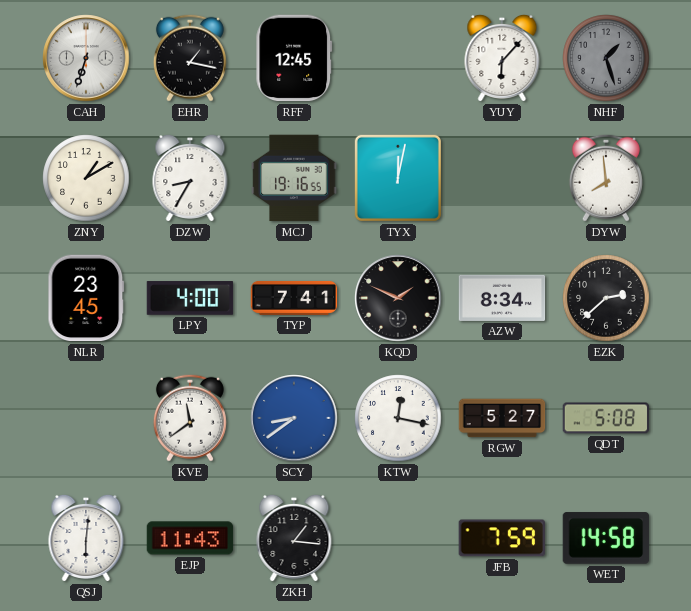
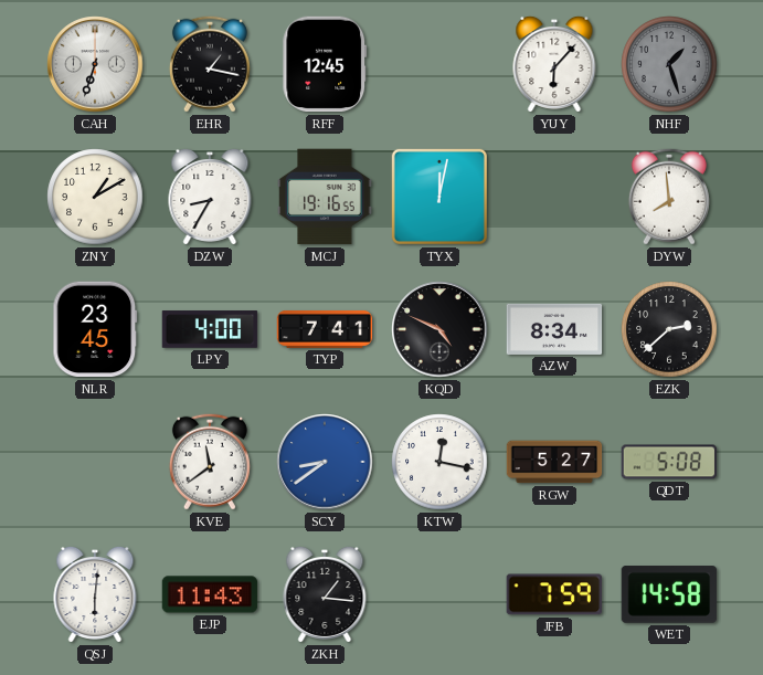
KQD: 1:49 -> 4:49
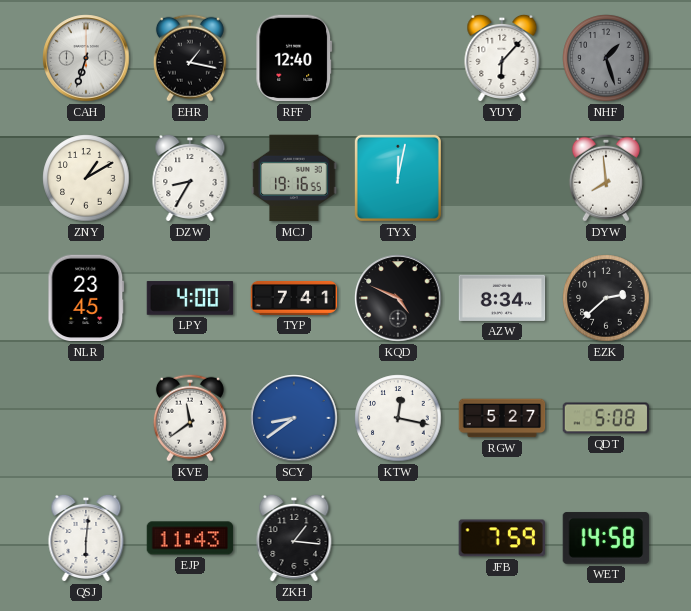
RFF: 12:45 -> 12:40
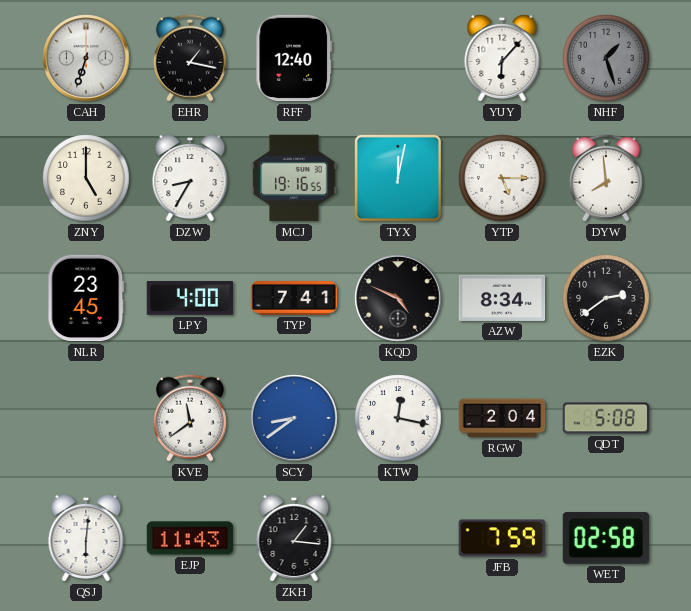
ZNY: 1:10 -> 5:00
YTP: none -> 5:15
EZK: 2:38 -> 2:39
RGW: 5:27 -> 2:04
WET: 14:58 -> 02:58
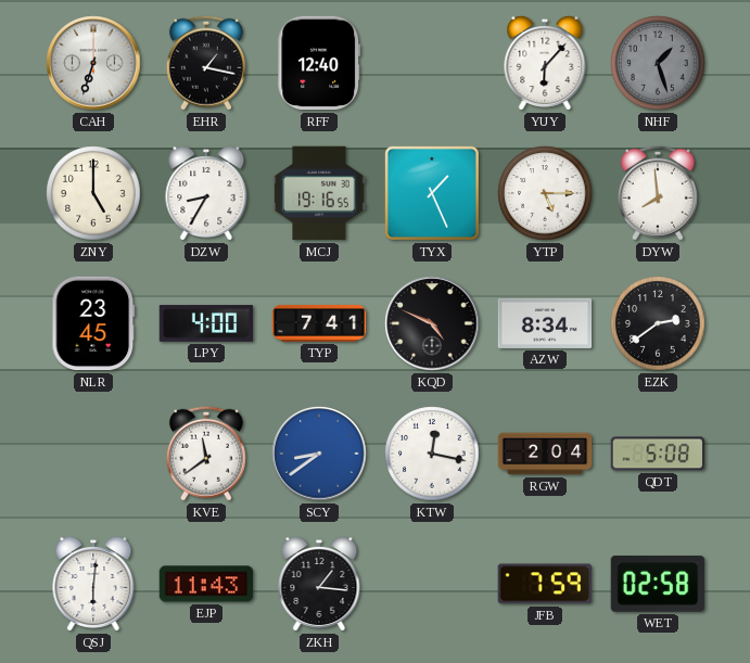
TYX: 12:02 -> 1:26
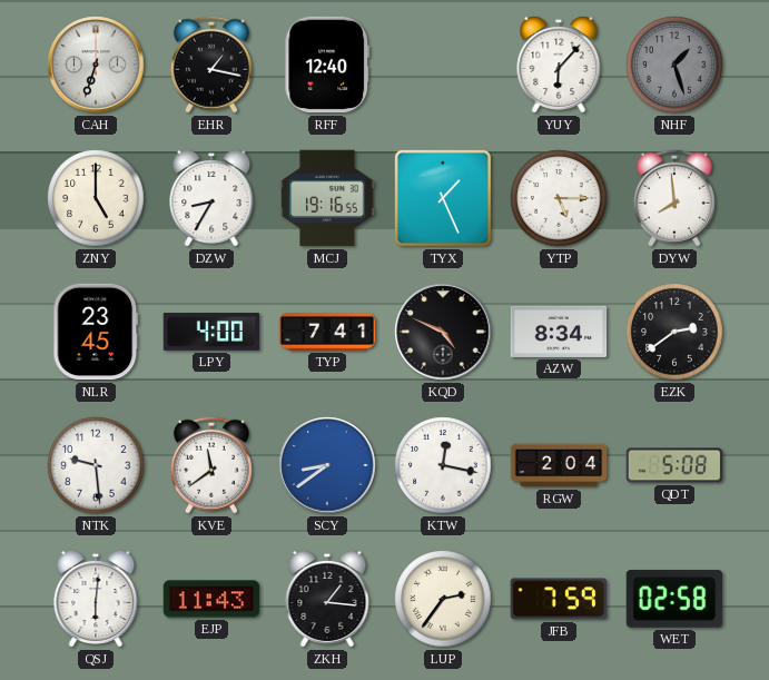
NTK: none -> 9:29
LUP: none -> 2:36
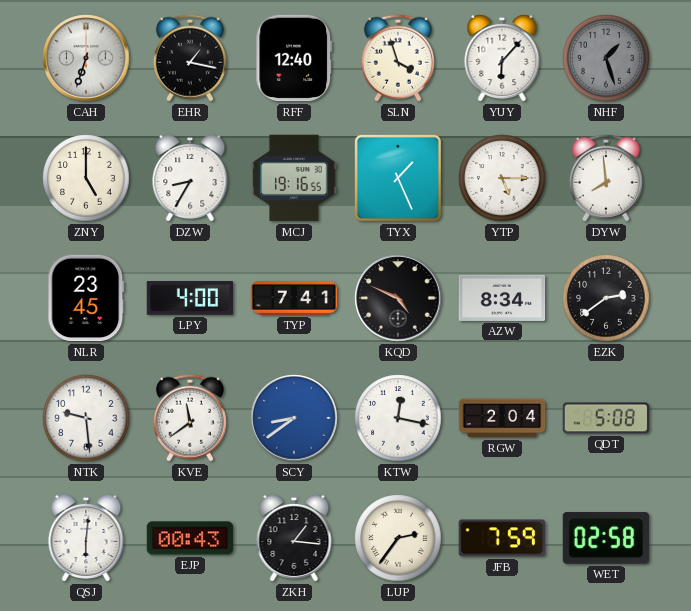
SLN: none -> 3:57
EJP: 11:43 -> 00:43
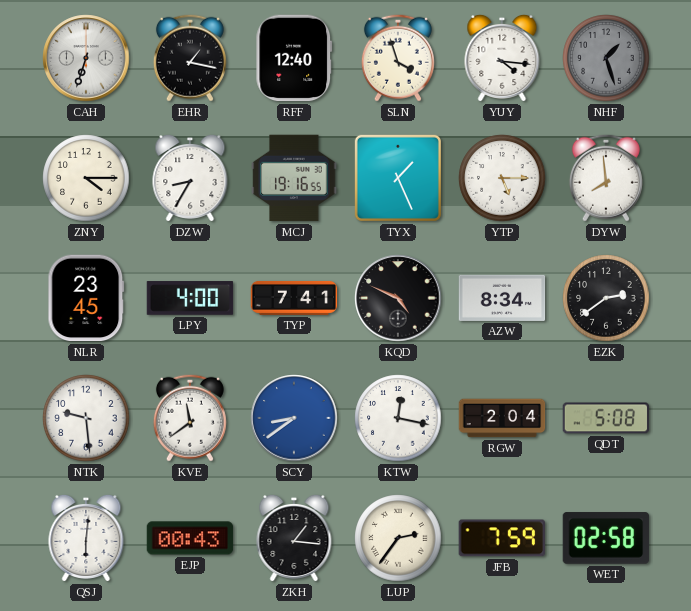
YUY: 6:07 -> 4:16
ZNY: 5:00 -> 4:15
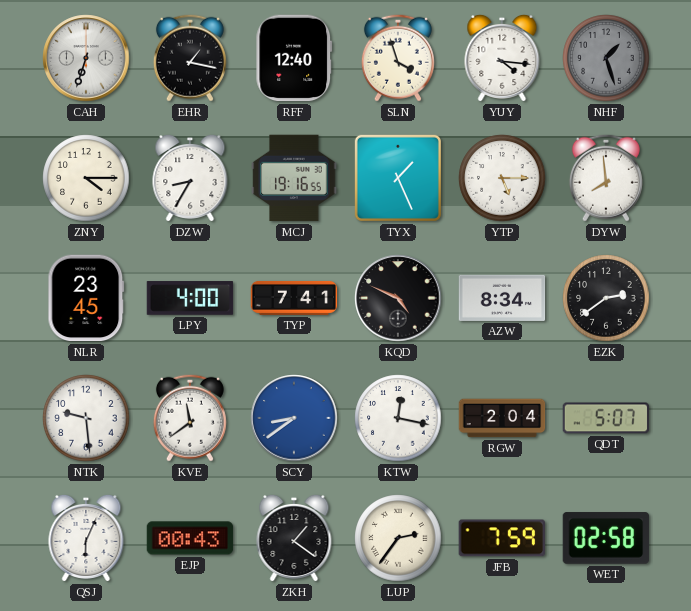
QDT: 5:08 -> 5:07
QSJ: 6:01 -> 6:04
ZKH: 1:16 -> 1:21
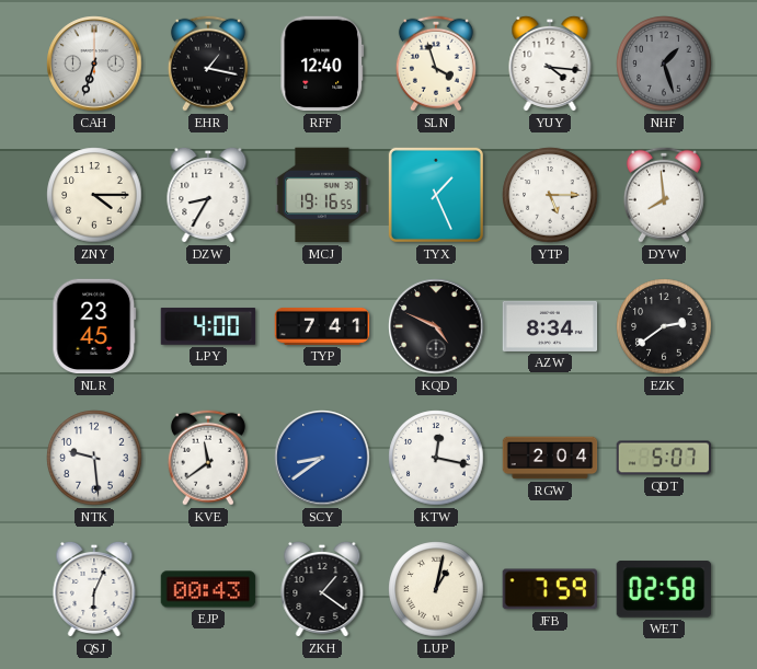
LUP: 2:36 -> 1:02
